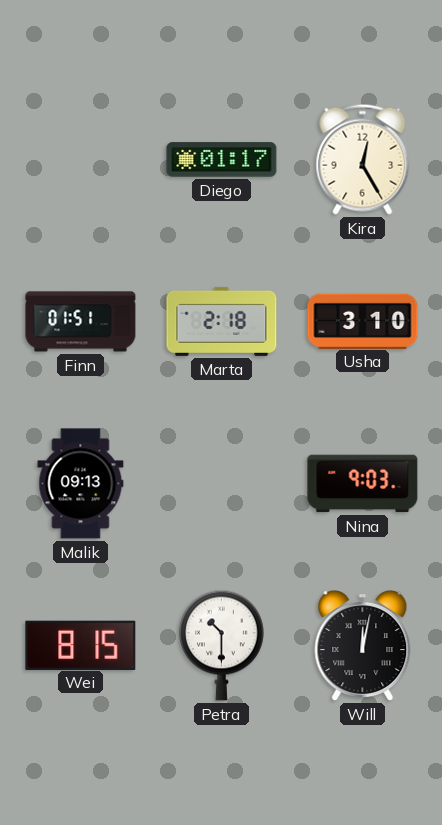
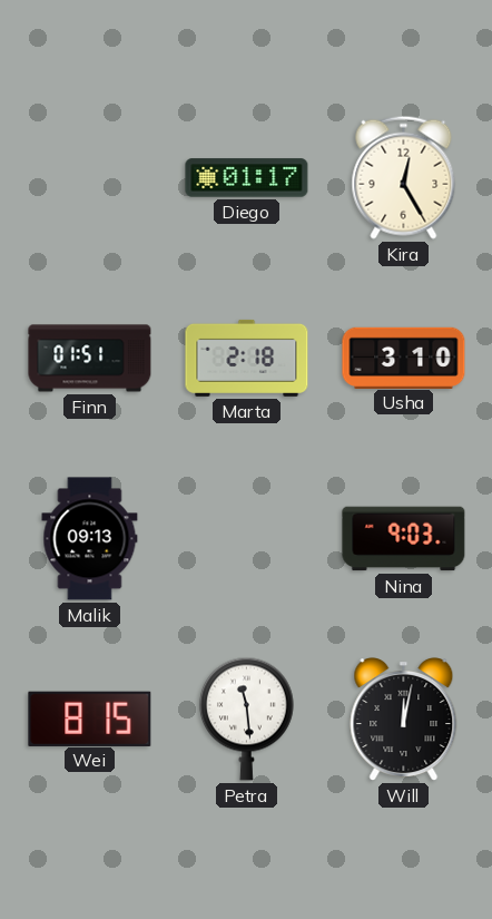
Petra: 10:30 -> 11:29
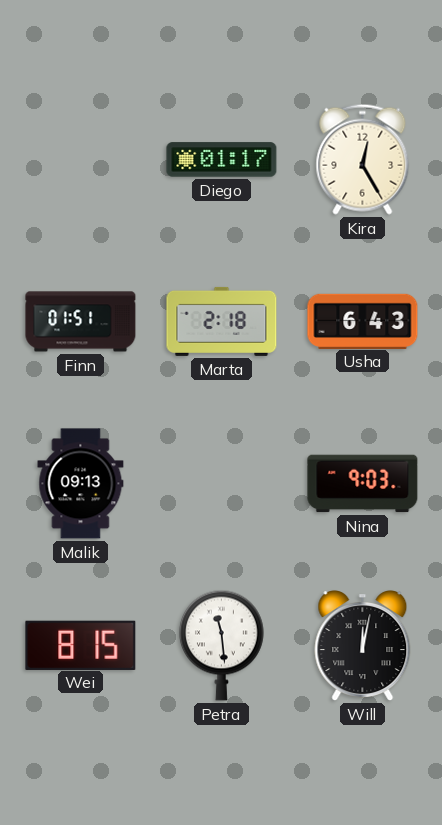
Usha: 3:10 -> 6:43
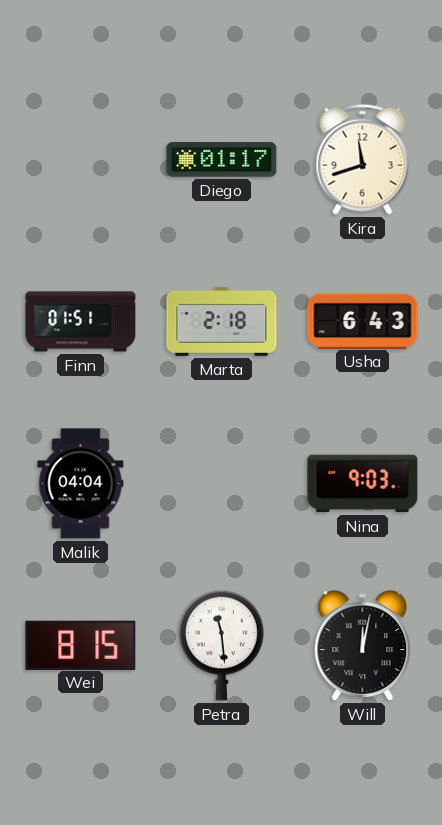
Kira: 12:25 -> 11:42
Malik: 09:13 -> 04:04
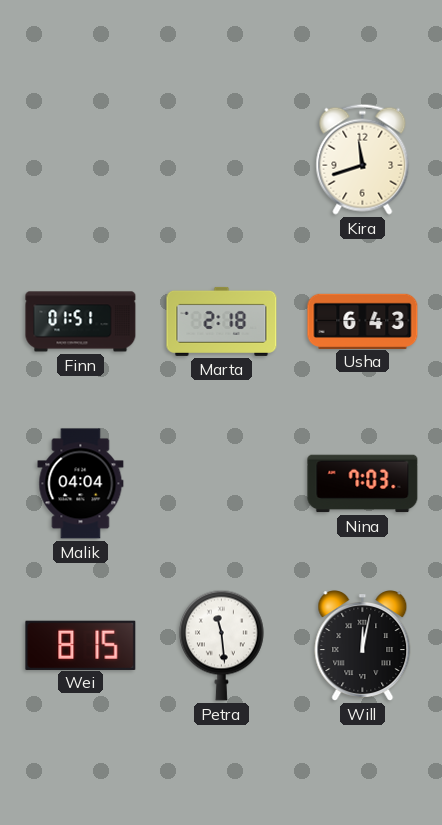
Diego: 01:17 -> none
Nina: 9:03 -> 7:03
